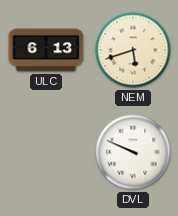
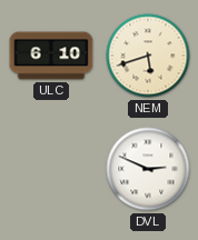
ULC: 6:13 -> 6:10
DVL: 9:49 -> 2:49
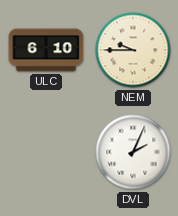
NEM: 5:42 -> 9:45
DVL: 2:49 -> 2:04
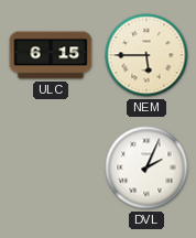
ULC: 6:10 -> 6:15
NEM: 9:45 -> 5:45
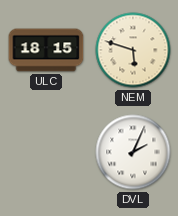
ULC: 6:15 -> 18:15
NEM: 5:45 -> 5:48
